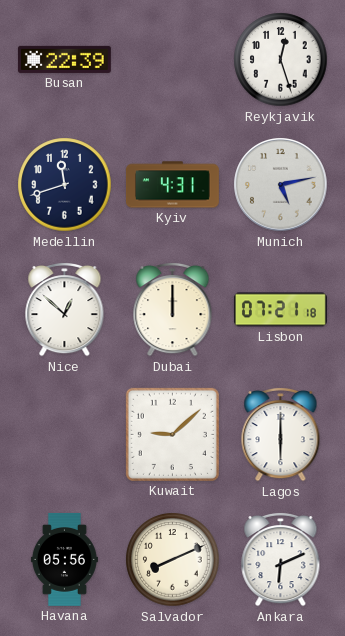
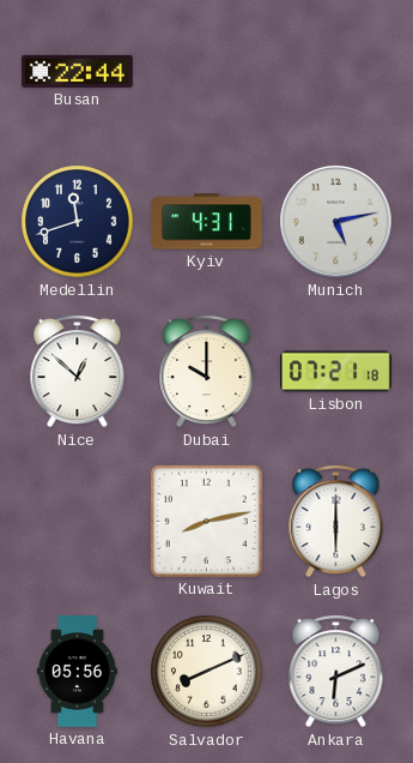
Busan: 22:39 -> 22:44
Reykjavik: 12:27 -> none
Dubai: 12:00 -> 10:00
Kuwait: 9:08 -> 8:13
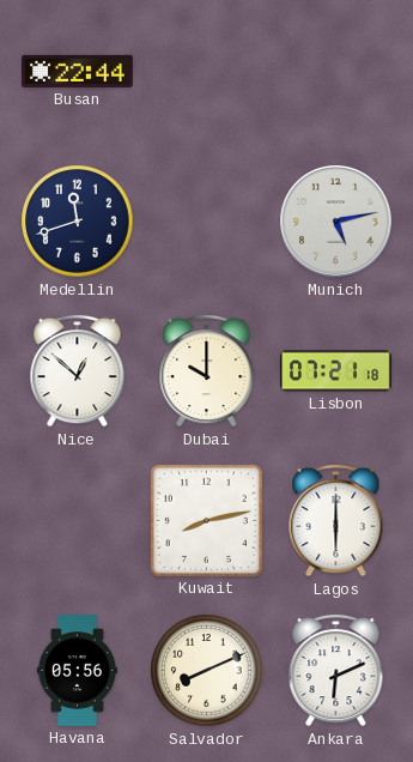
Kyiv: 4:31 -> none
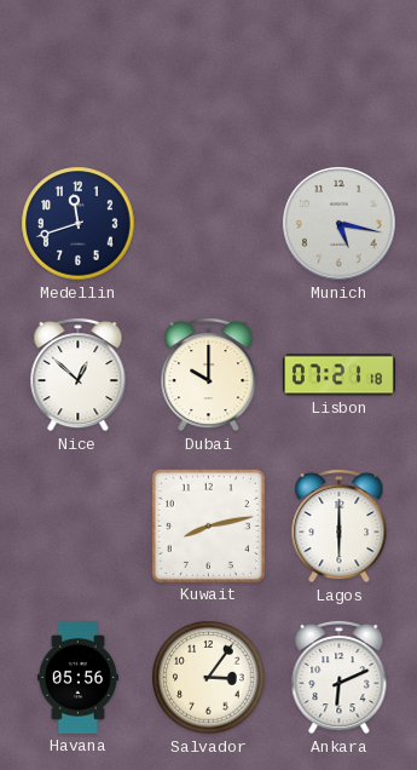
Busan: 22:44 -> none
Munich: 5:13 -> 5:17
Salvador: 8:11 -> 3:06
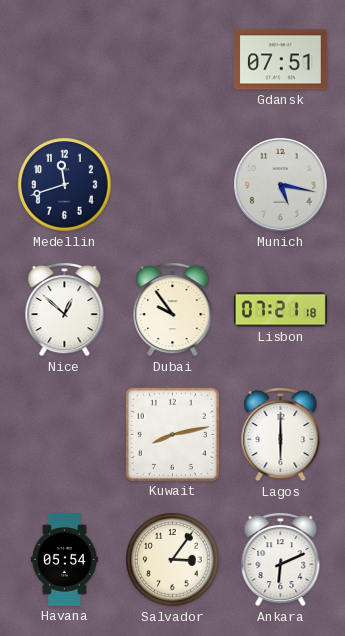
Gdansk: none -> 07:51
Dubai: 10:00 -> 9:54
Havana: 05:56 -> 05:54
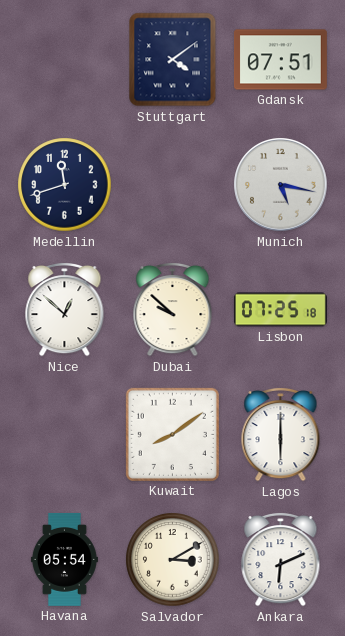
Stuttgart: none -> 4:09
Dubai: 9:54 -> 9:52
Lisbon: 07:21 -> 07:25
Kuwait: 8:13 -> 8:09
Salvador: 3:06 -> 3:10
